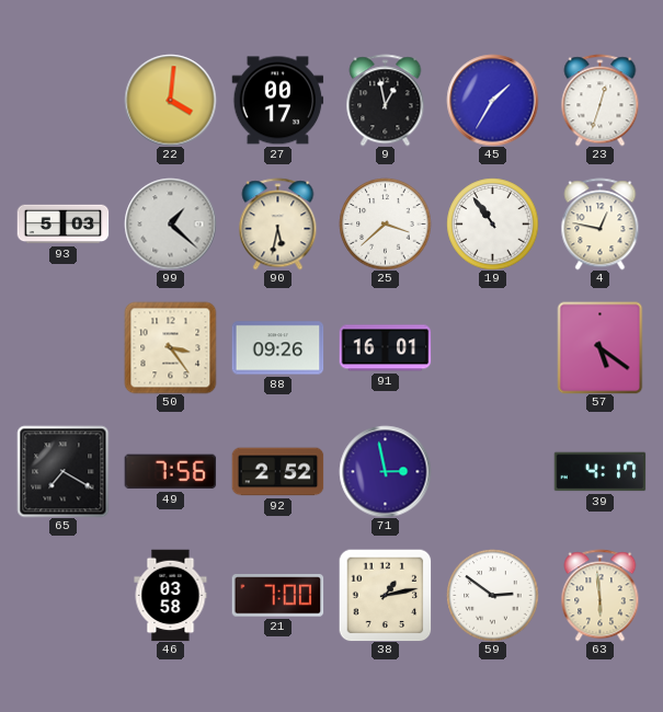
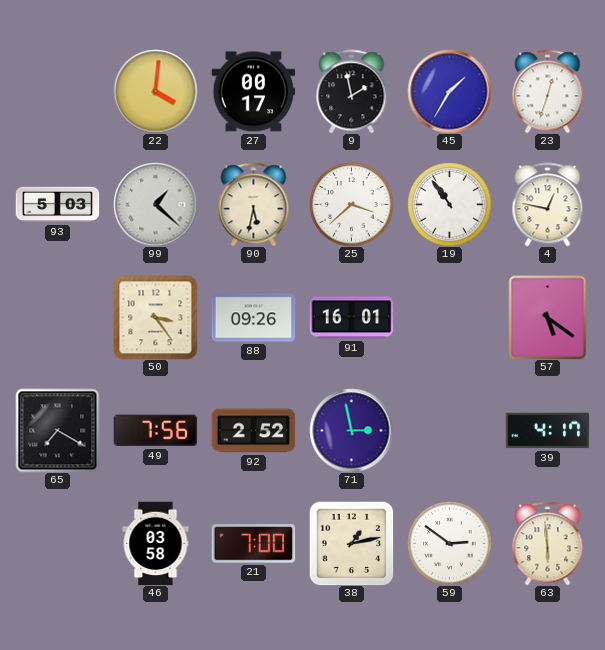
9: 12:58 -> 1:58
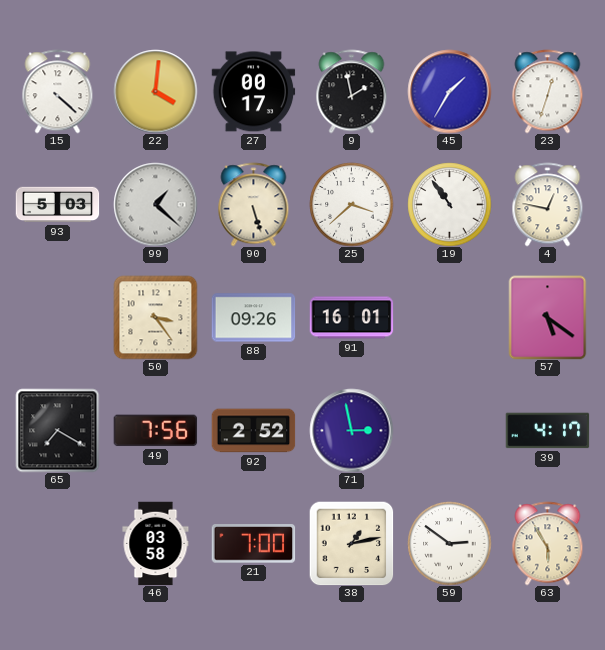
15: none -> 4:22
90: 5:32 -> 5:27
63: 5:59 -> 5:55
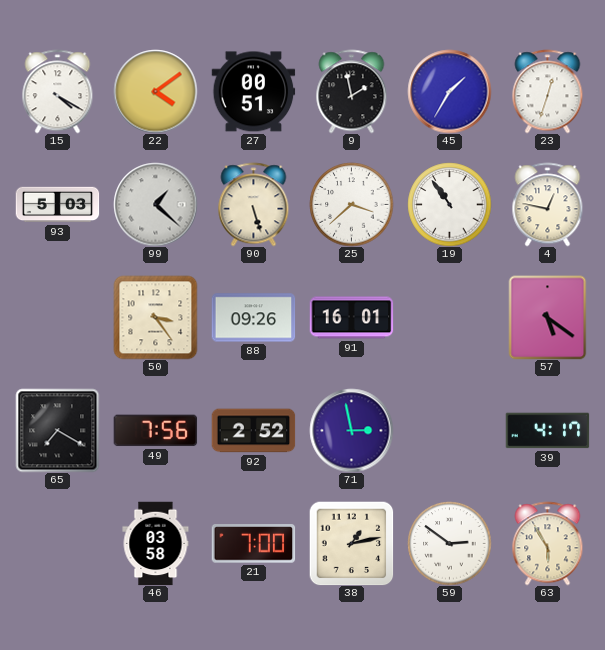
15: 4:22 -> 4:20
22: 4:01 -> 4:09
27: 00:17 -> 00:51
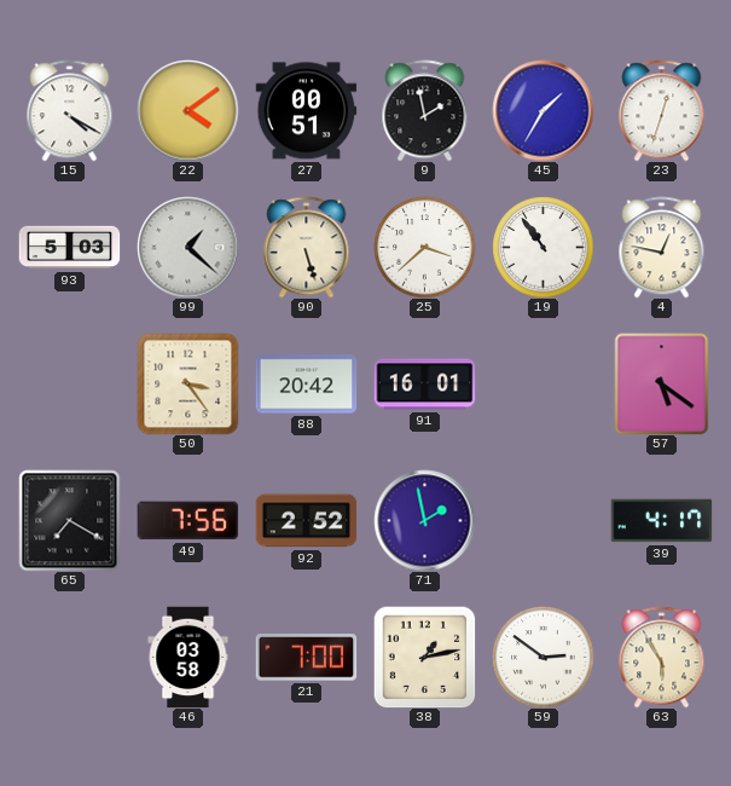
88: 09:26 -> 20:42
71: 2:58 -> 1:58
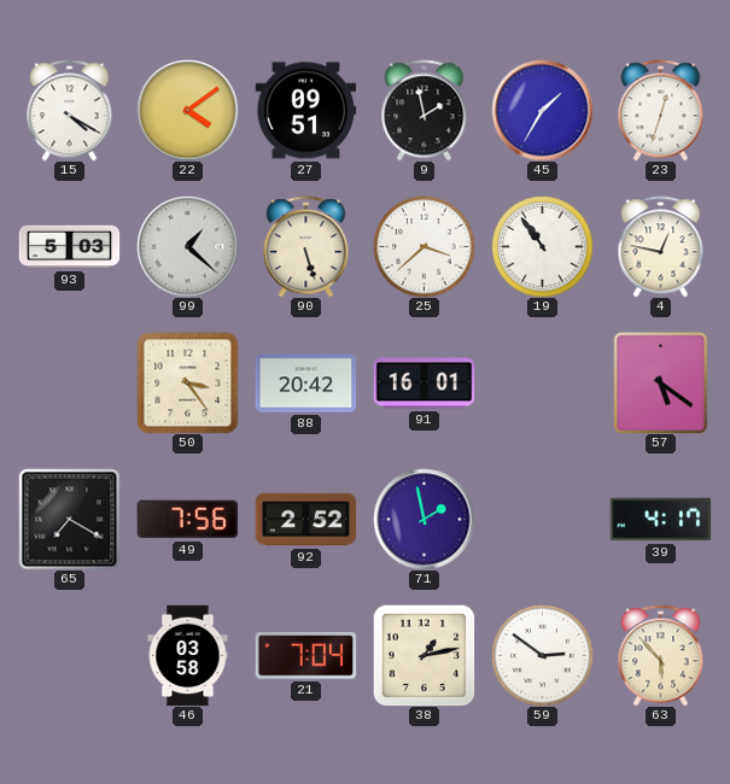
27: 00:51 -> 09:51
21: 7:00 -> 7:04
63: 5:55 -> 5:53
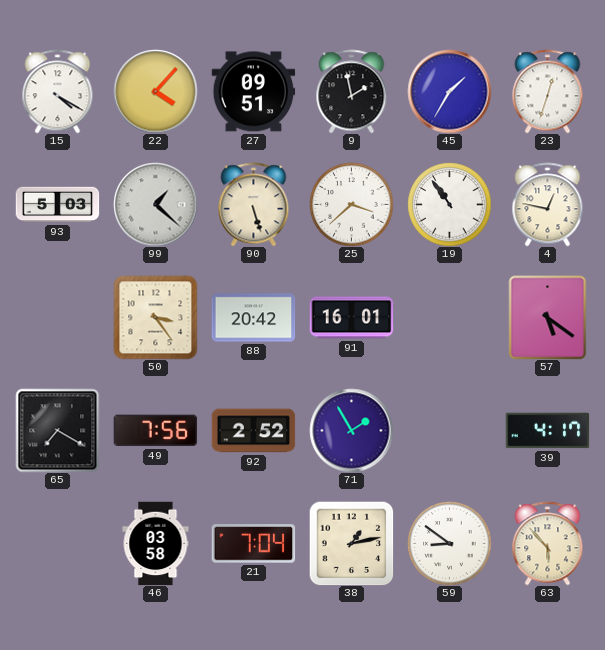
22: 4:09 -> 4:07
71: 1:58 -> 1:55
59: 2:51 -> 8:51
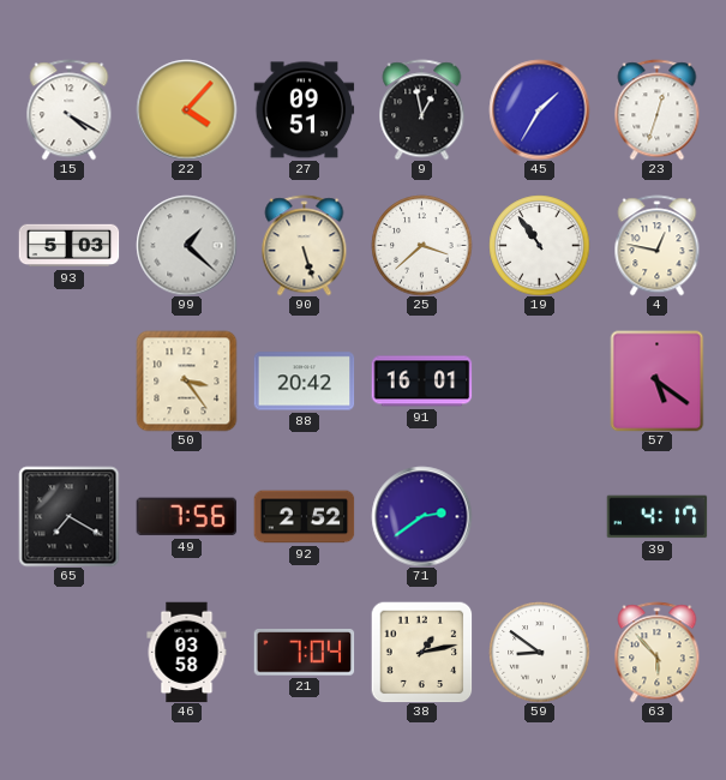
9: 1:58 -> 12:58
71: 1:55 -> 2:39
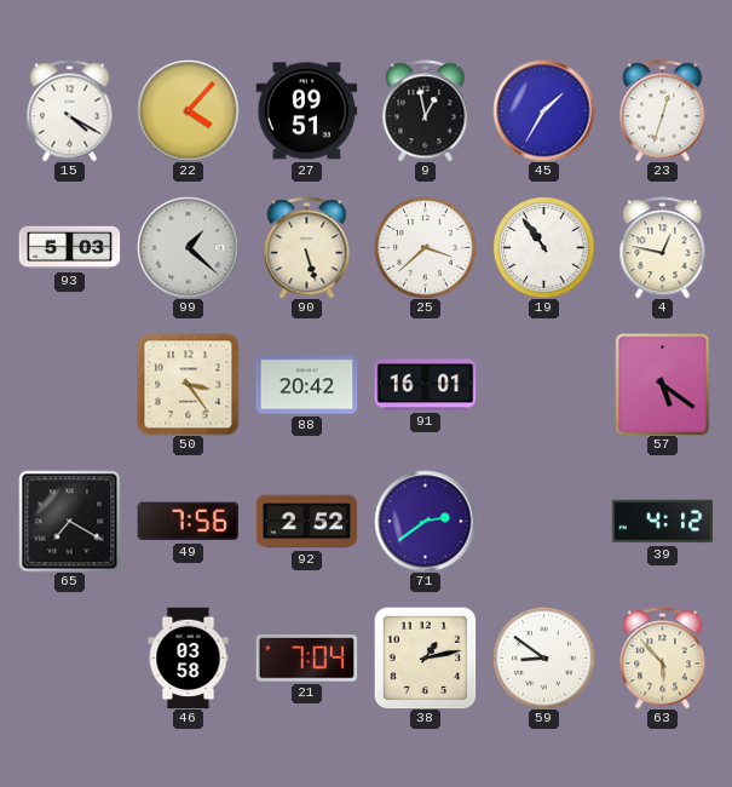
39: 4:17 -> 4:12
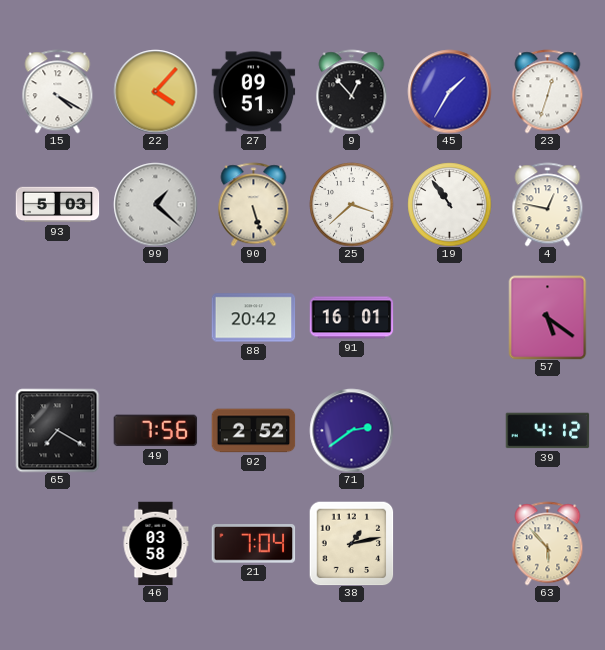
9: 12:58 -> 12:53
50: 3:24 -> none
59: 8:51 -> none
